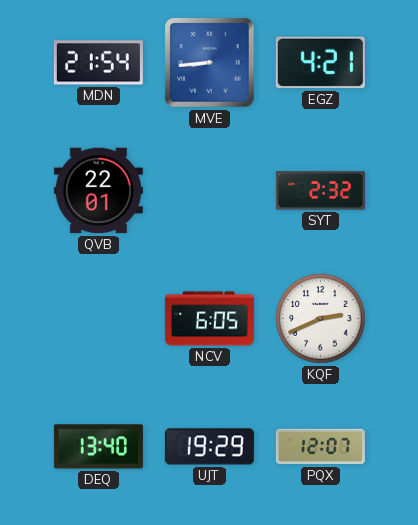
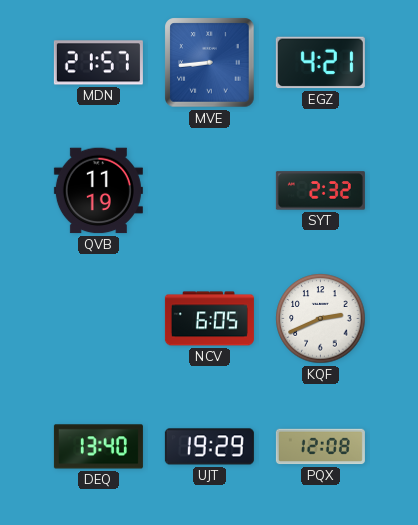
MDN: 21:54 -> 21:57
QVB: 22:01 -> 11:19
PQX: 12:07 -> 12:08
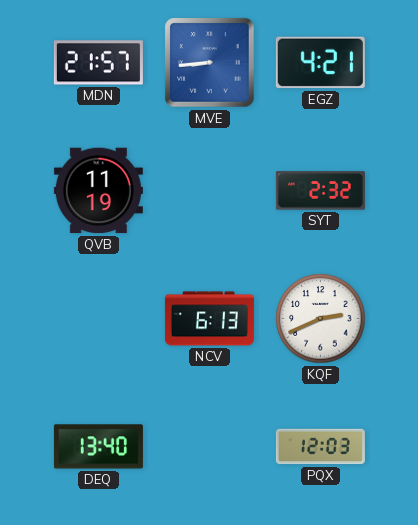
NCV: 6:05 -> 6:13
UJT: 19:29 -> none
PQX: 12:08 -> 12:03
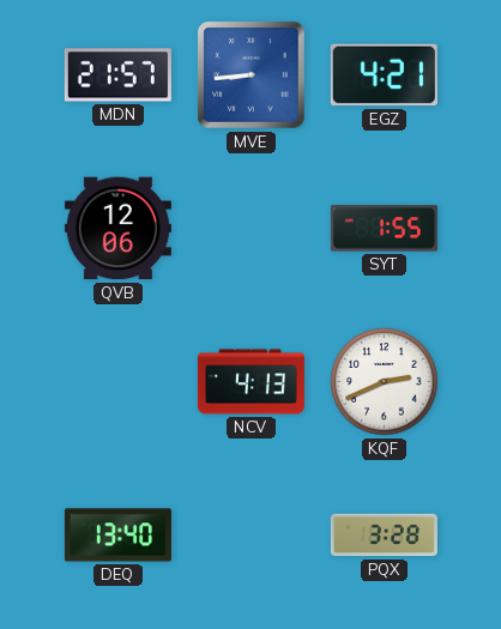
QVB: 11:19 -> 12:06
SYT: 2:32 -> 1:55
NCV: 6:13 -> 4:13
PQX: 12:03 -> 3:28
